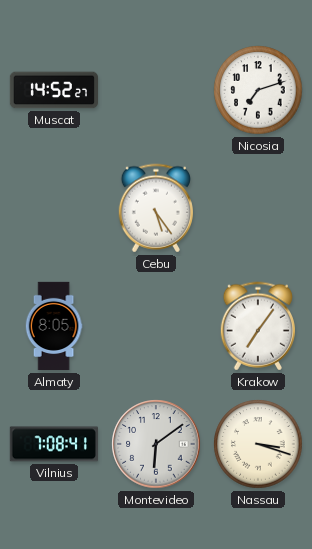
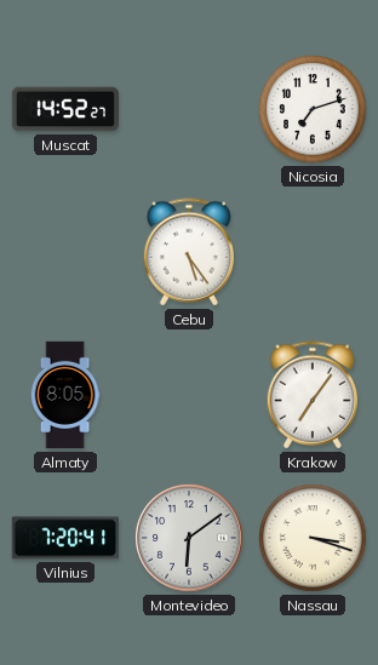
Vilnius: 7:08 -> 7:20
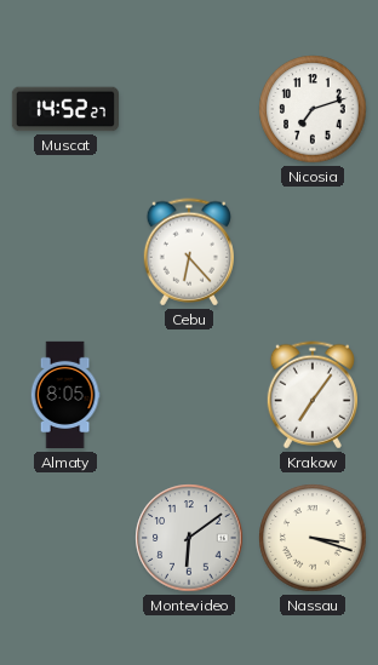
Cebu: 5:24 -> 6:23
Vilnius: 7:20 -> none
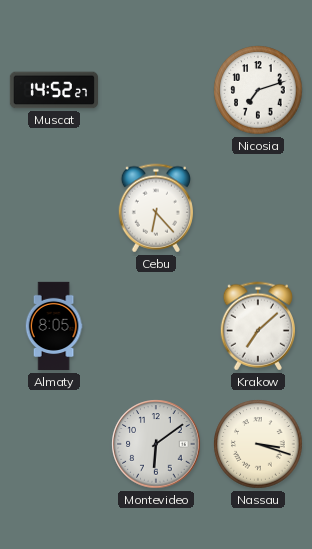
Krakow: 7:06 -> 7:08
